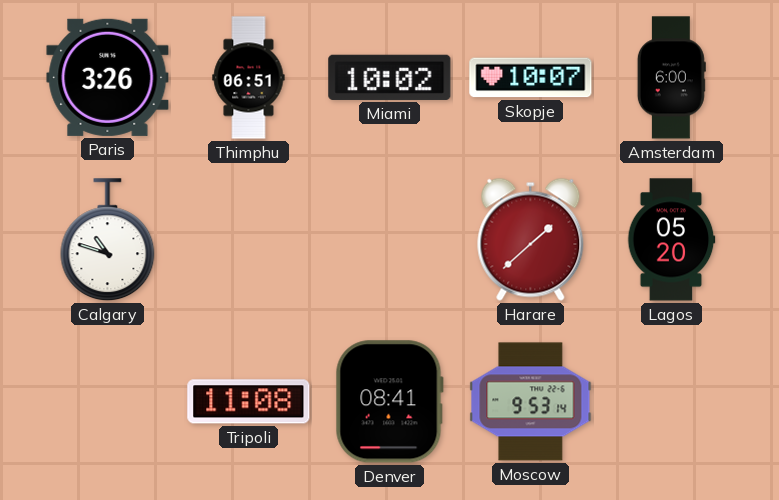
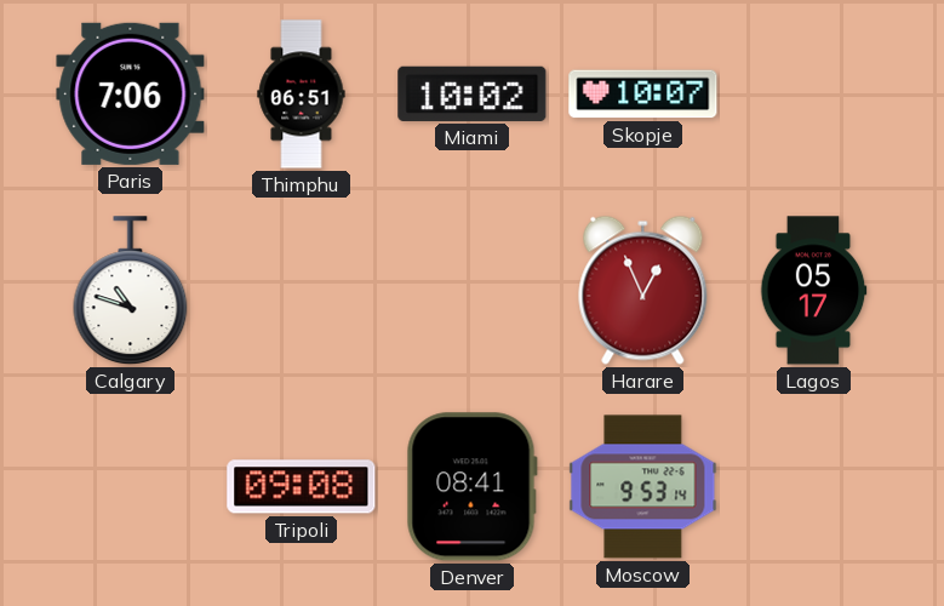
Paris: 3:26 -> 7:06
Amsterdam: 6:00 -> none
Harare: 1:38 -> 12:56
Lagos: 05:20 -> 05:17
Tripoli: 11:08 -> 09:08
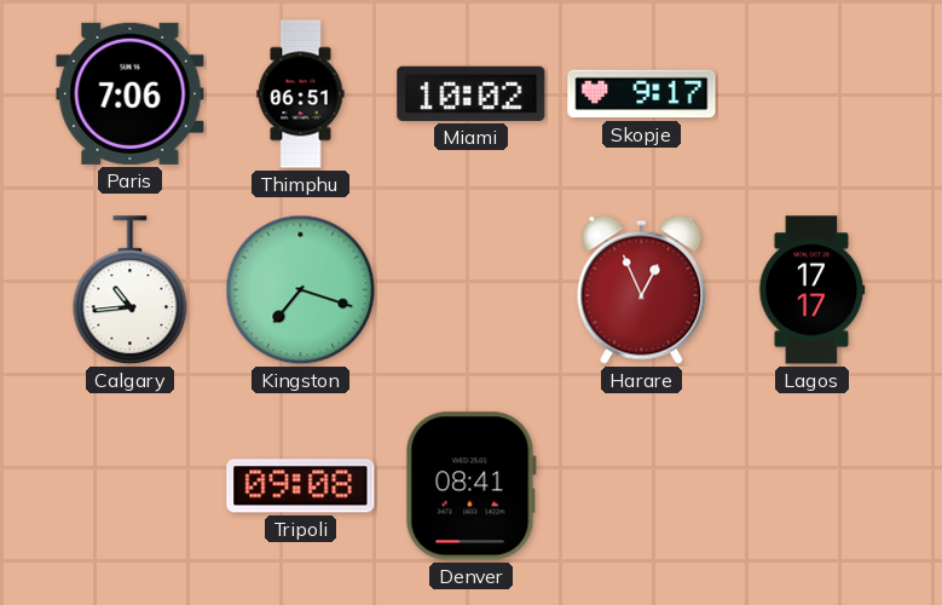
Skopje: 10:07 -> 9:17
Calgary: 10:48 -> 10:44
Kingston: none -> 7:18
Lagos: 05:17 -> 17:17
Moscow: 9:53 -> none
